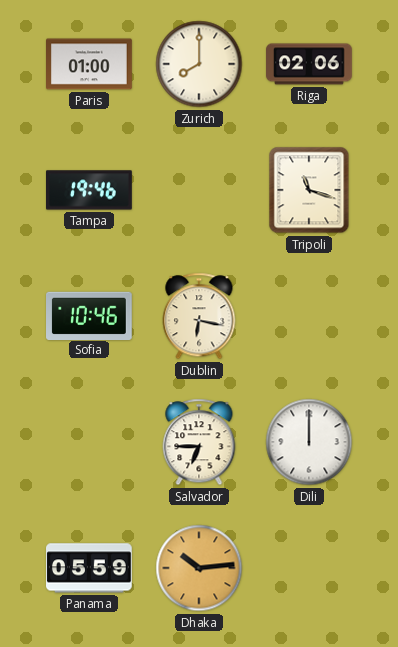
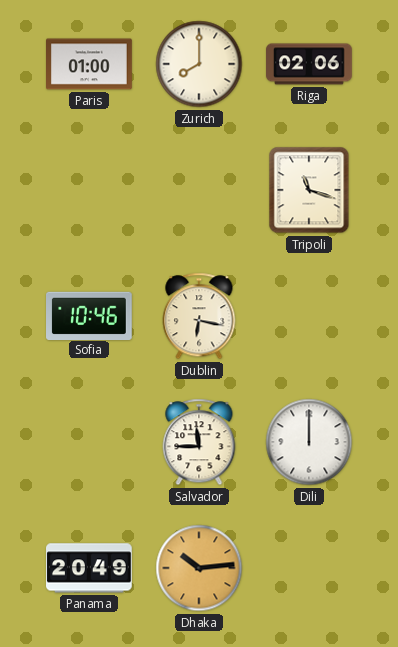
Tampa: 19:46 -> none
Salvador: 6:45 -> 11:45
Panama: 05:59 -> 20:49
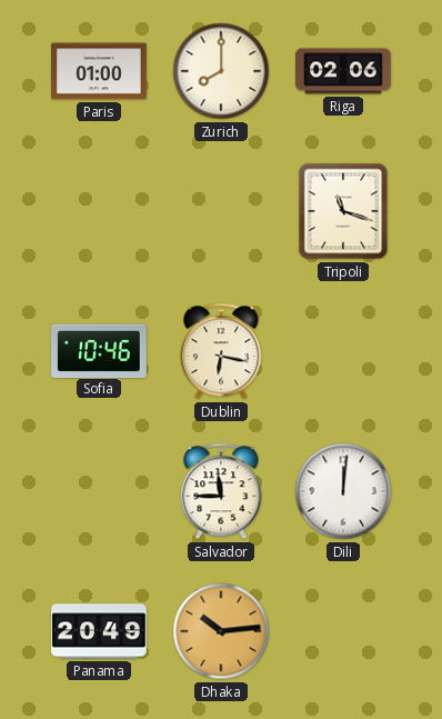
Dili: 12:00 -> 12:01
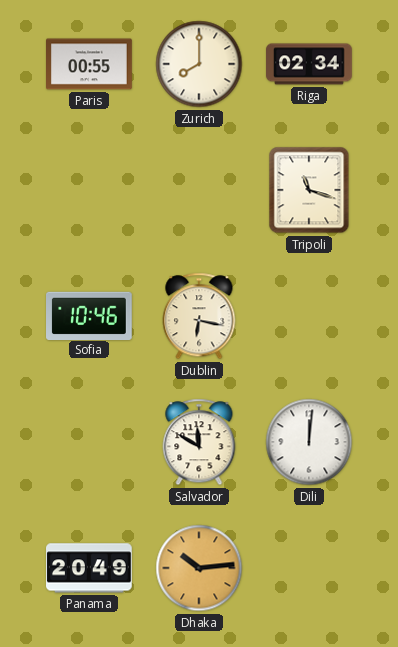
Paris: 01:00 -> 00:55
Riga: 02:06 -> 02:34
Salvador: 11:45 -> 11:50
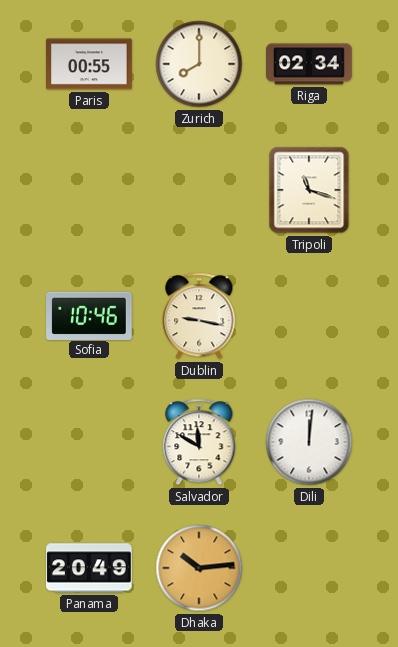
Dublin: 6:17 -> 9:17
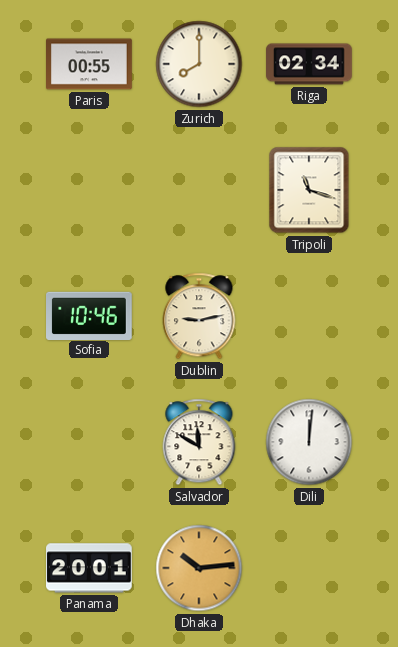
Dublin: 9:17 -> 9:13
Panama: 20:49 -> 20:01
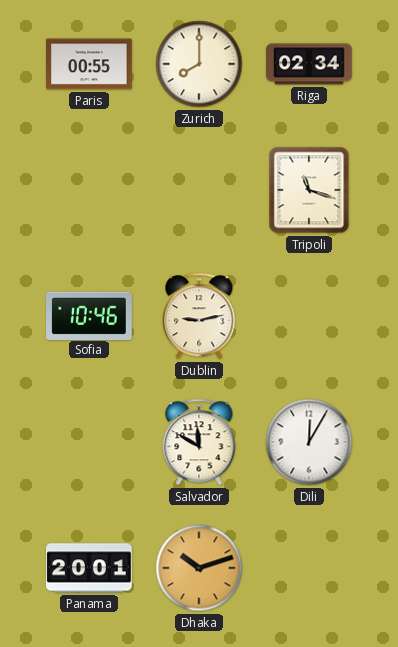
Dili: 12:01 -> 12:05
Dhaka: 10:14 -> 10:12
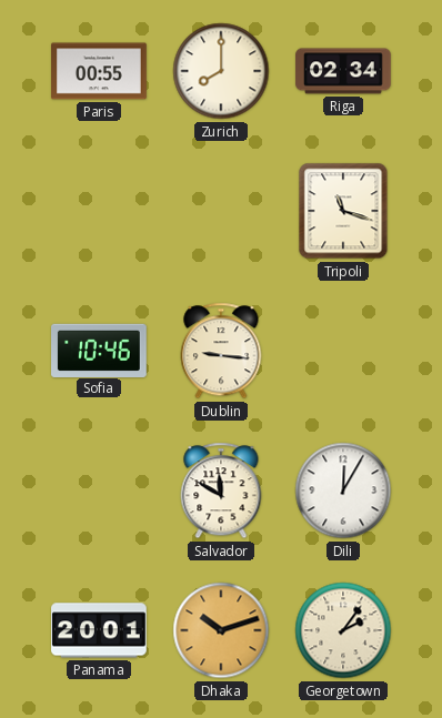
Dublin: 9:13 -> 9:16
Georgetown: none -> 2:06
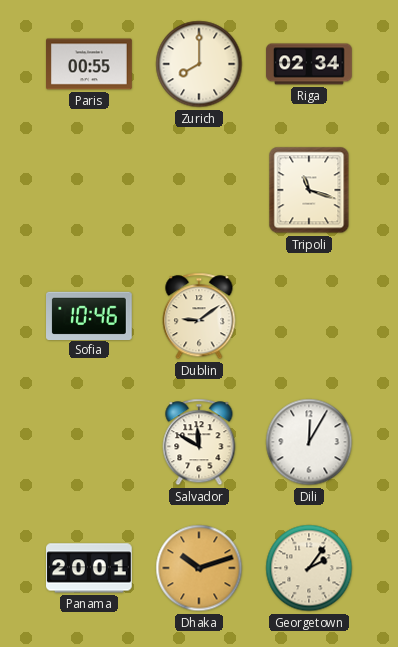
Dublin: 9:16 -> 9:09
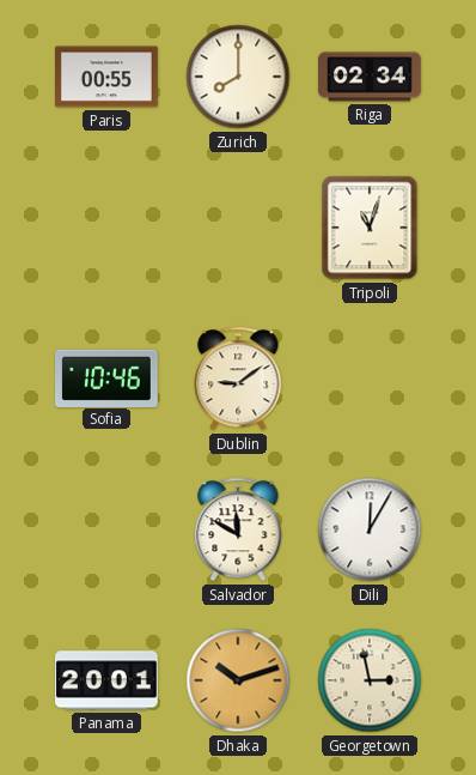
Tripoli: 11:18 -> 11:03
Georgetown: 2:06 -> 2:58
